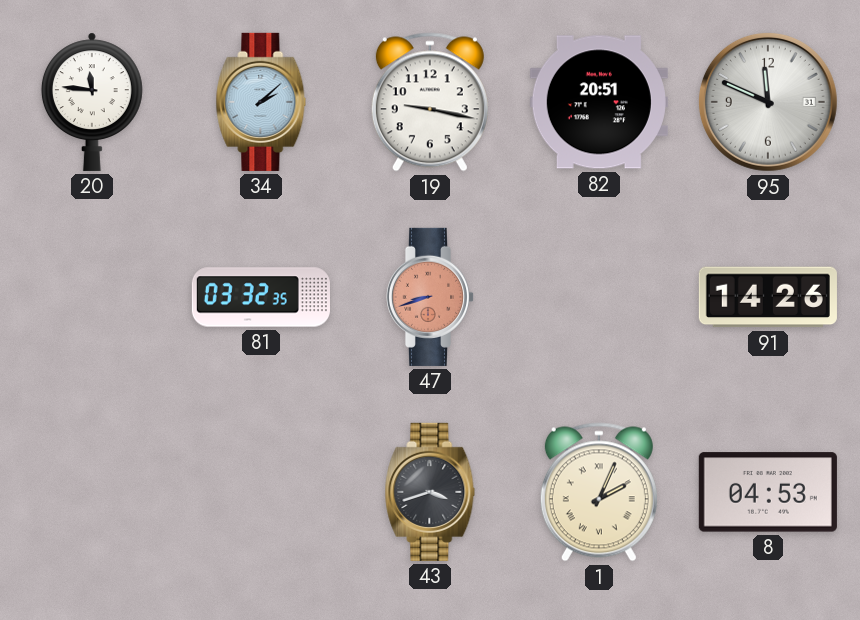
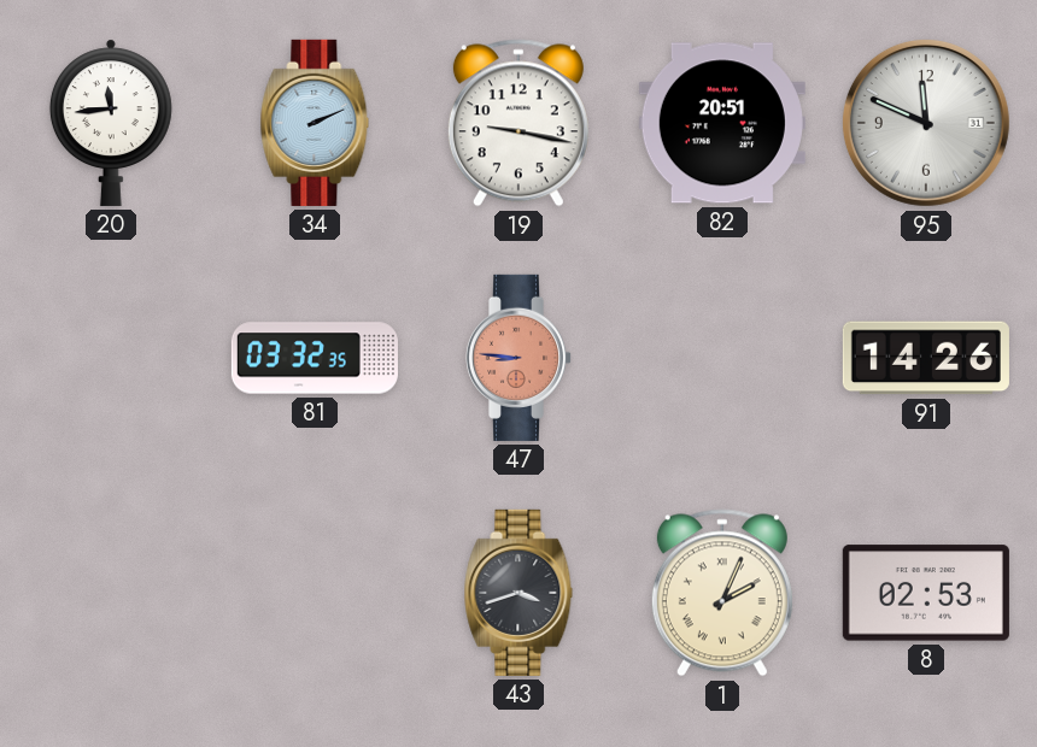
20: 11:46 -> 11:44
34: 2:08 -> 2:11
47: 8:42 -> 8:46
8: 04:53 -> 02:53
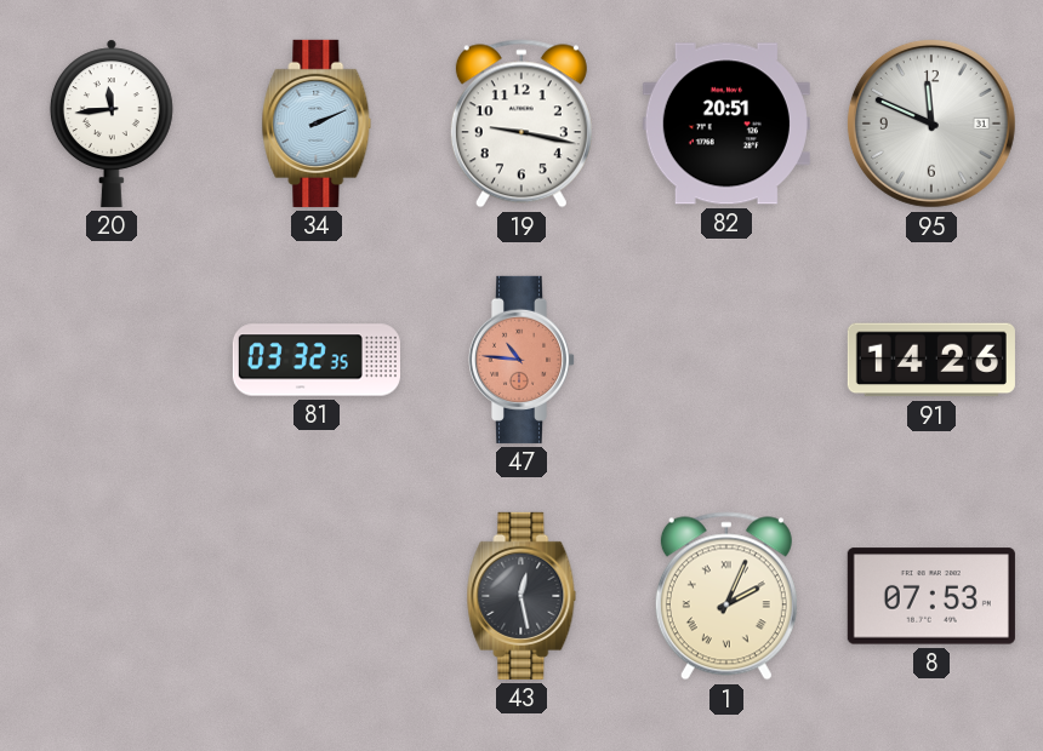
47: 8:46 -> 10:46
43: 3:42 -> 12:28
8: 02:53 -> 07:53
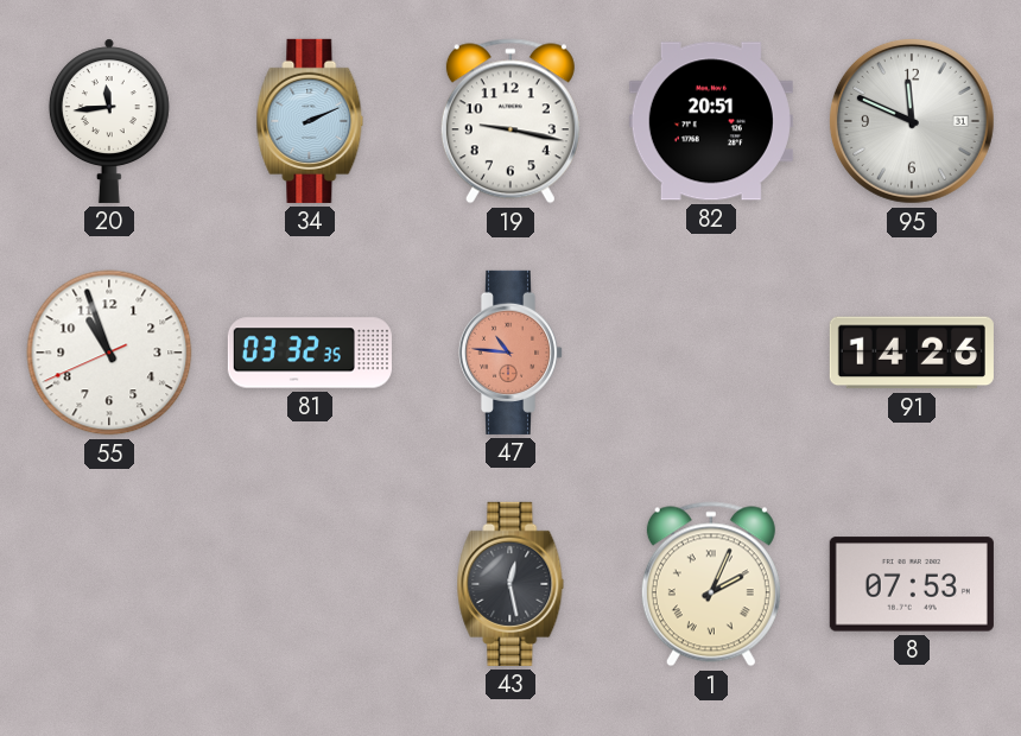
55: none -> 10:56
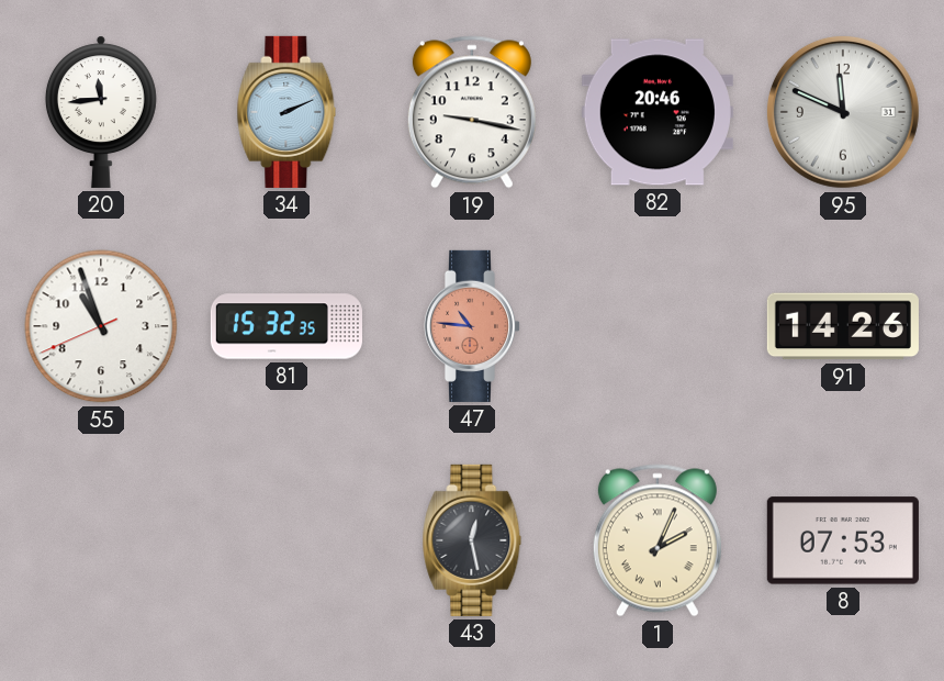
82: 20:51 -> 20:46
81: 03:32 -> 15:32
